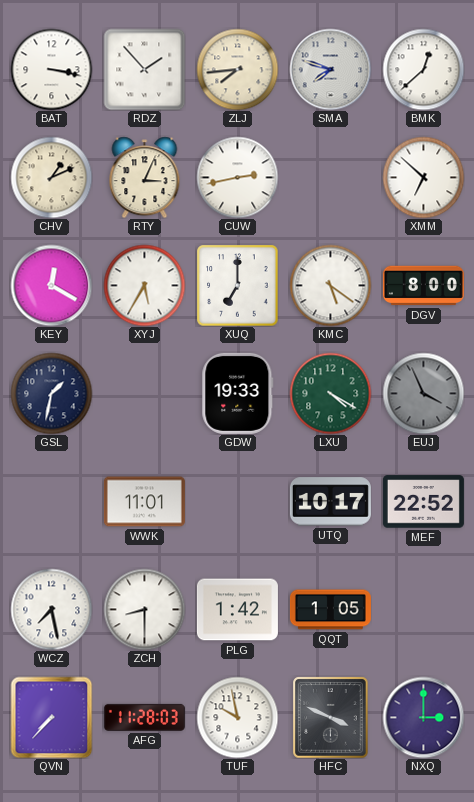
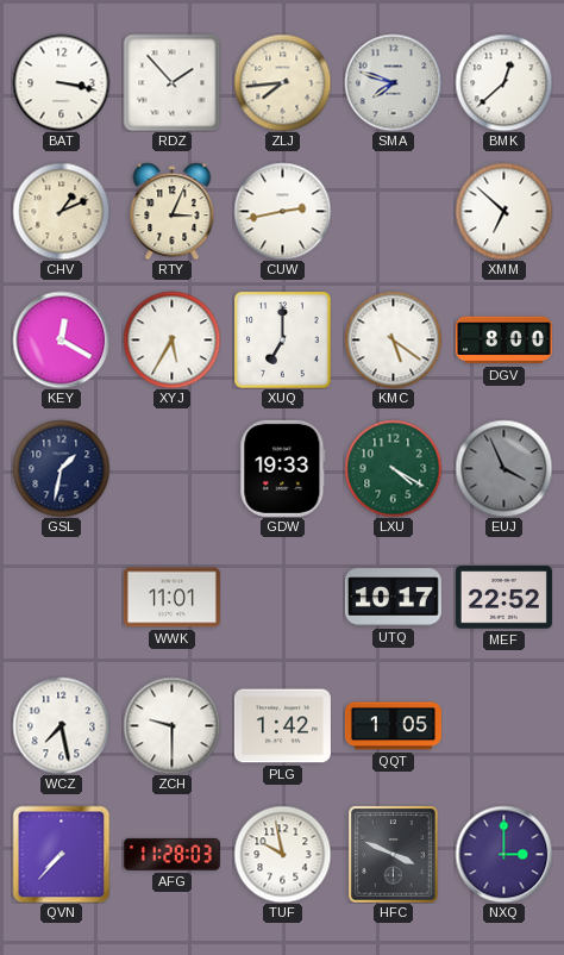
ZCH: 8:30 -> 9:30
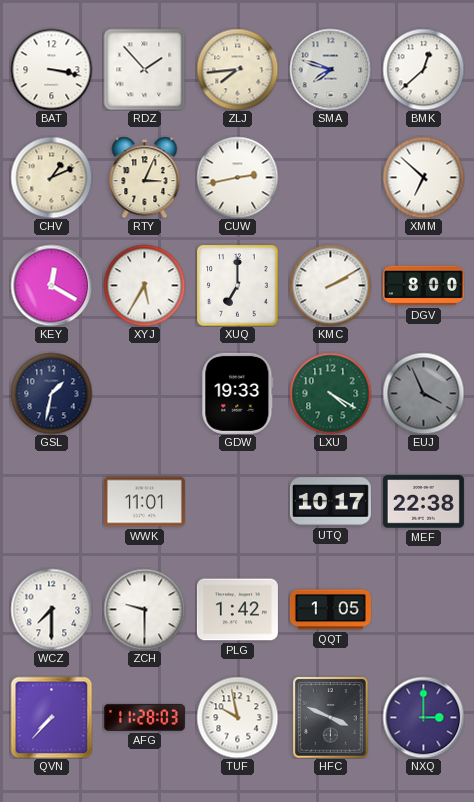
KMC: 5:21 -> 2:10
MEF: 22:52 -> 22:38
WCZ: 7:28 -> 7:30
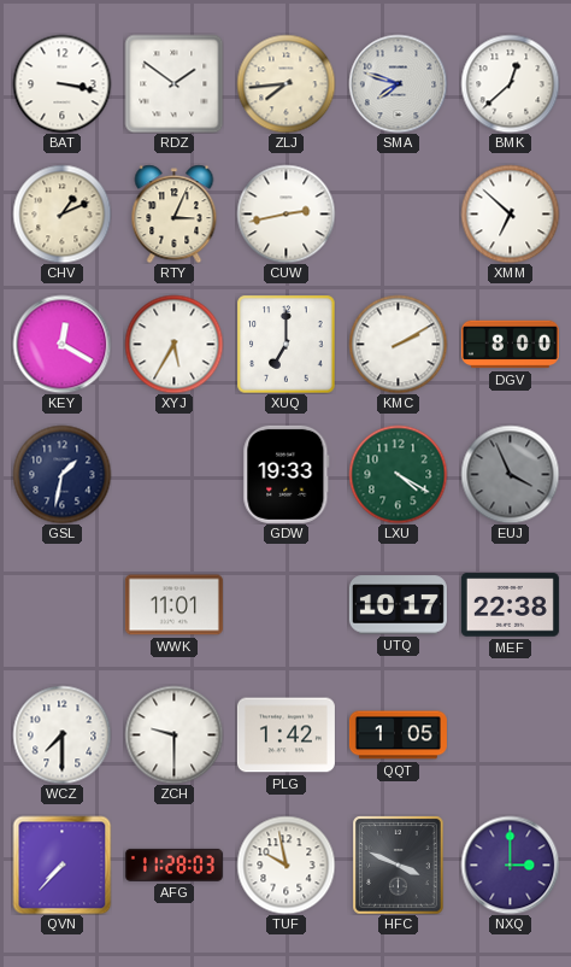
RDZ: 1:53 -> 1:51
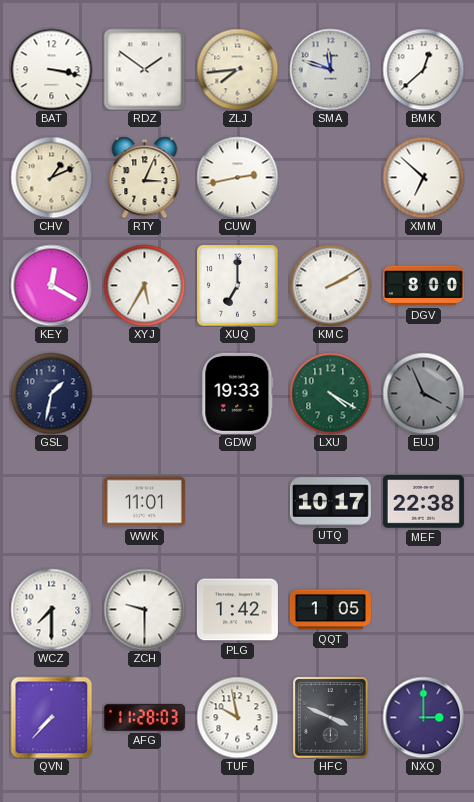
SMA: 7:48 -> 11:48
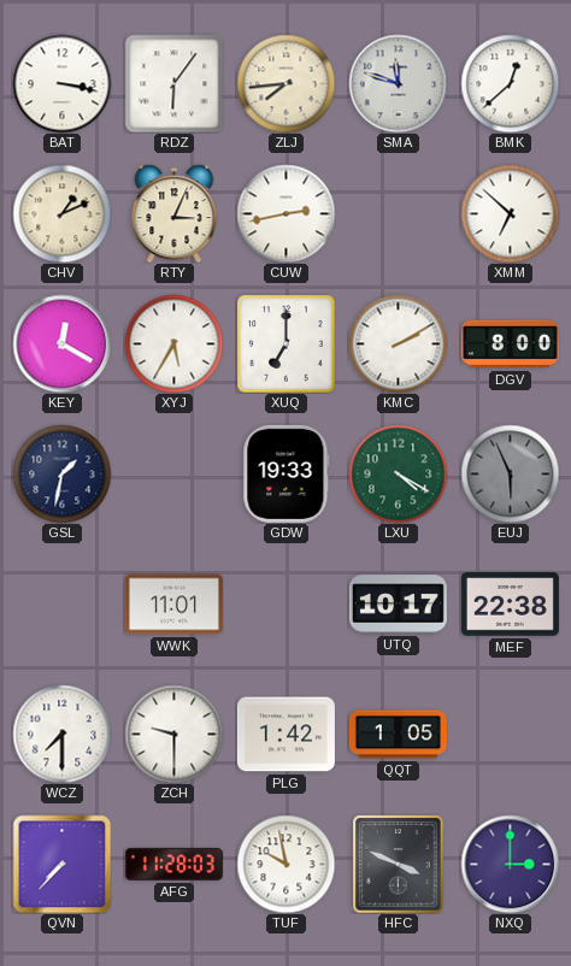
RDZ: 1:51 -> 6:06
EUJ: 3:56 -> 5:56
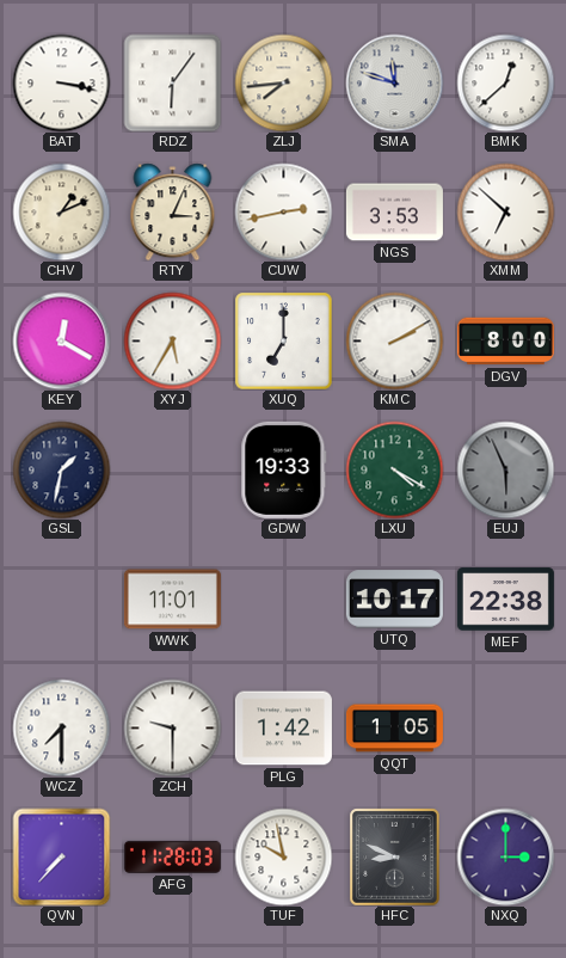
NGS: none -> 3:53
HFC: 3:49 -> 8:49
